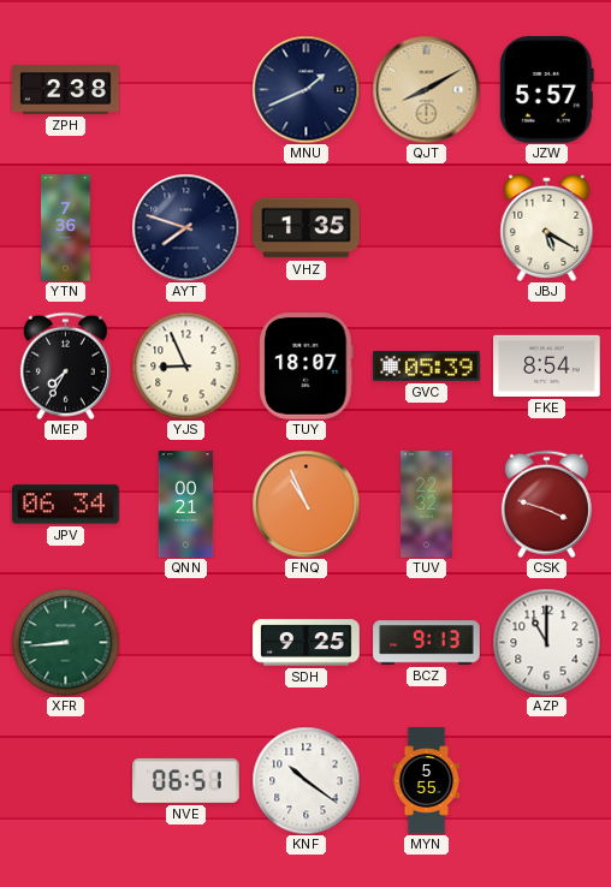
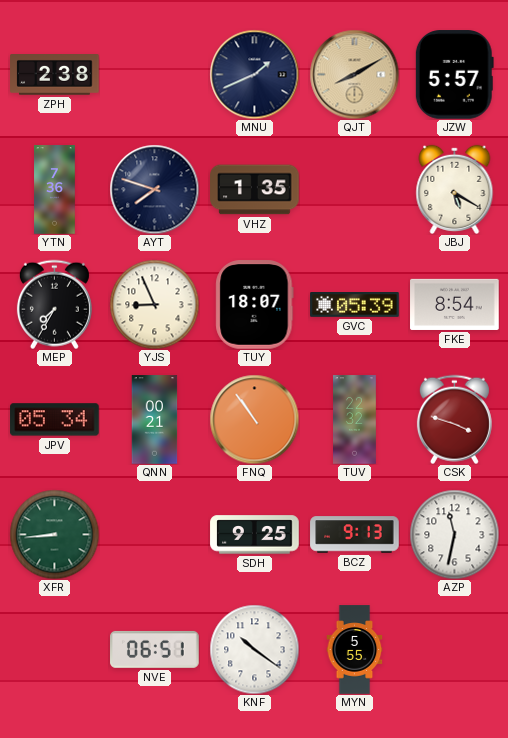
JPV: 06:34 -> 05:34
FNQ: 10:56 -> 10:54
AZP: 11:00 -> 11:32
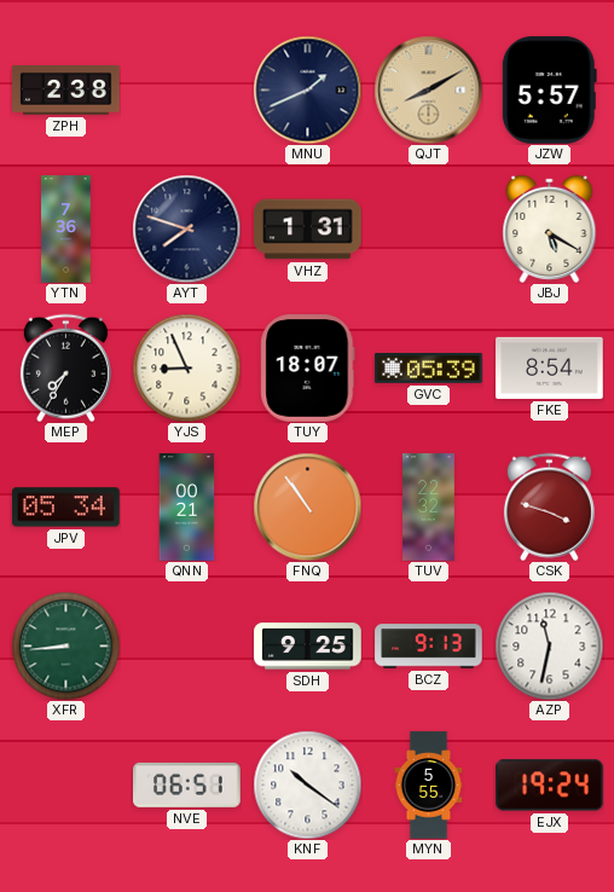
VHZ: 1:35 -> 1:31
EJX: none -> 19:24
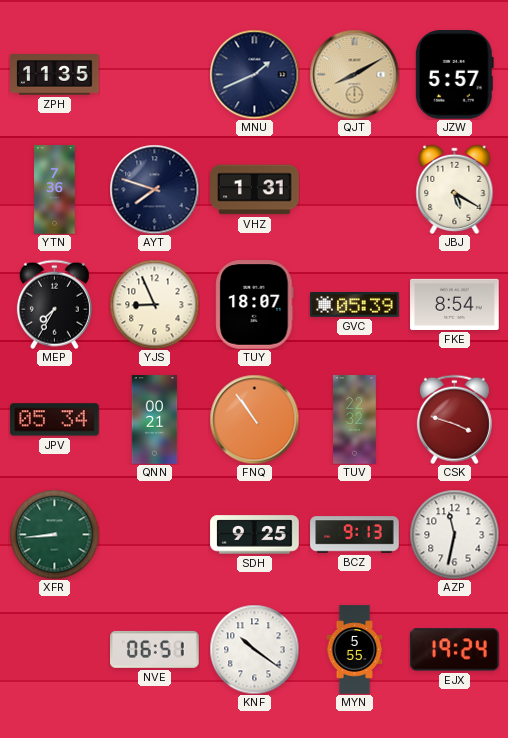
ZPH: 2:38 -> 11:35
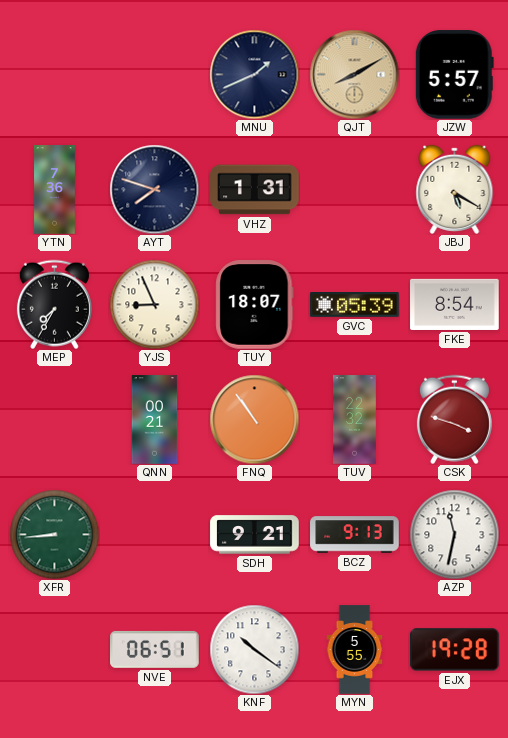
ZPH: 11:35 -> none
JPV: 05:34 -> none
SDH: 9:25 -> 9:21
EJX: 19:24 -> 19:28
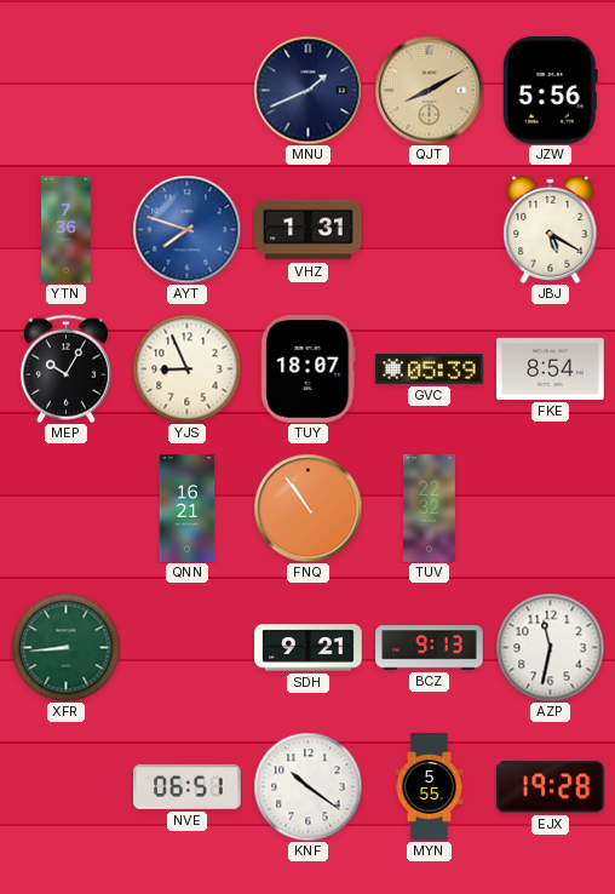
JZW: 5:57 -> 5:56
AYT dial: navy -> blue
MEP: 7:35 -> 10:05
QNN: 00:21 -> 16:21
CSK: 3:48 -> none
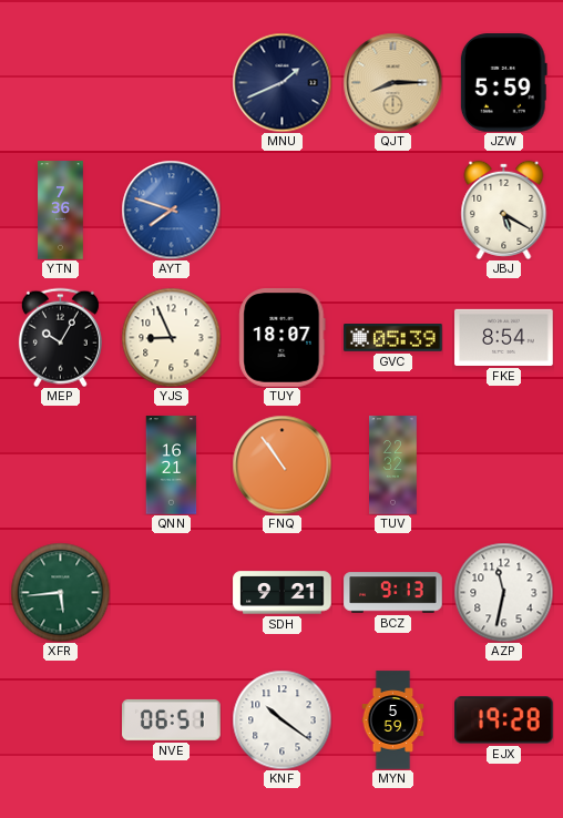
QJT: 8:10 -> 8:15
JZW: 5:56 -> 5:59
VHZ: 1:31 -> none
XFR: 8:44 -> 5:44
MYN: 5:55 -> 5:59
